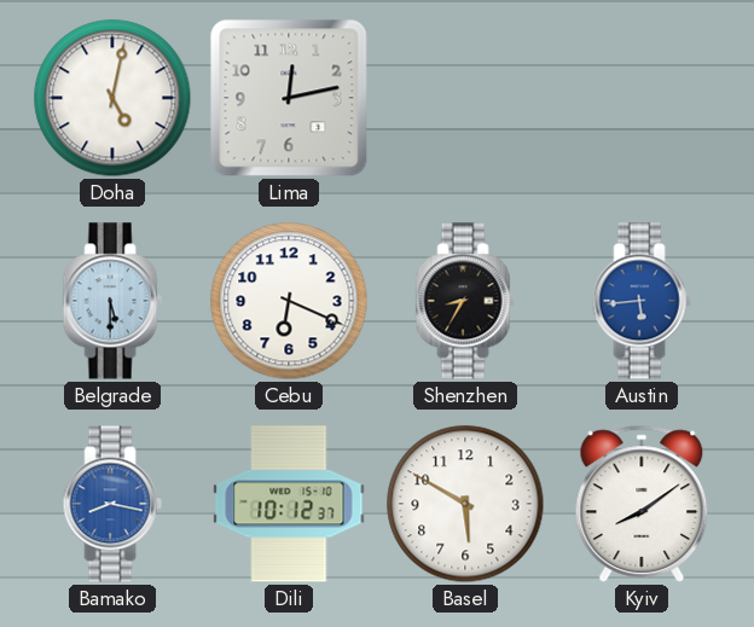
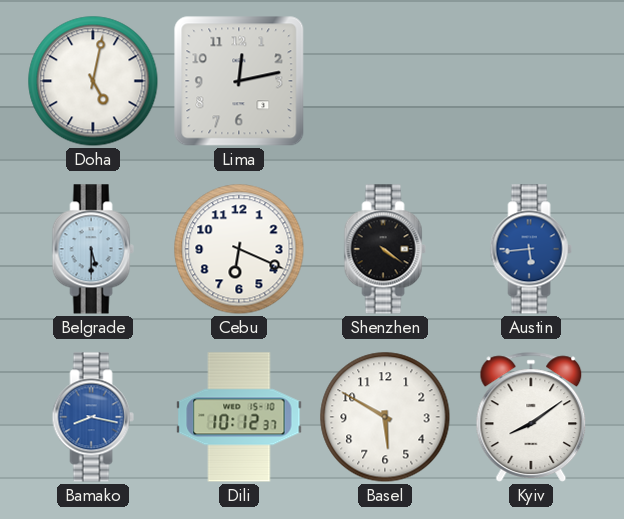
Shenzhen: 8:35 -> 4:21
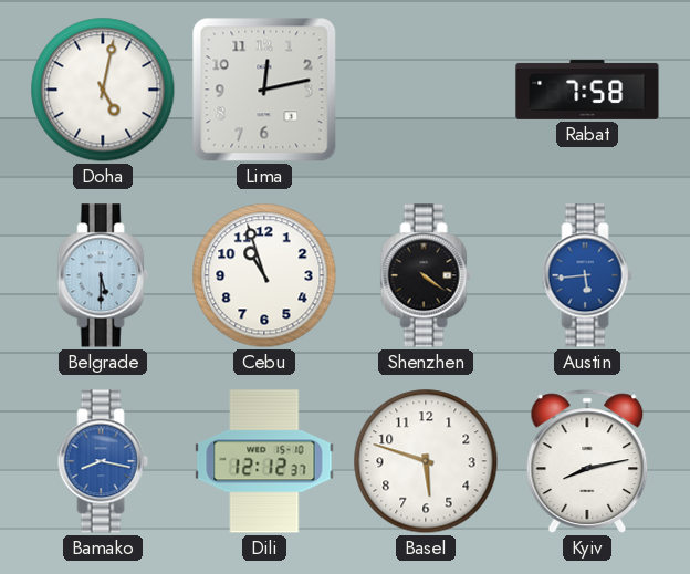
Rabat: none -> 7:58
Cebu: 6:19 -> 10:57
Dili: 10:12 -> 12:12
Basel: 5:50 -> 5:48
Kyiv: 8:09 -> 8:13
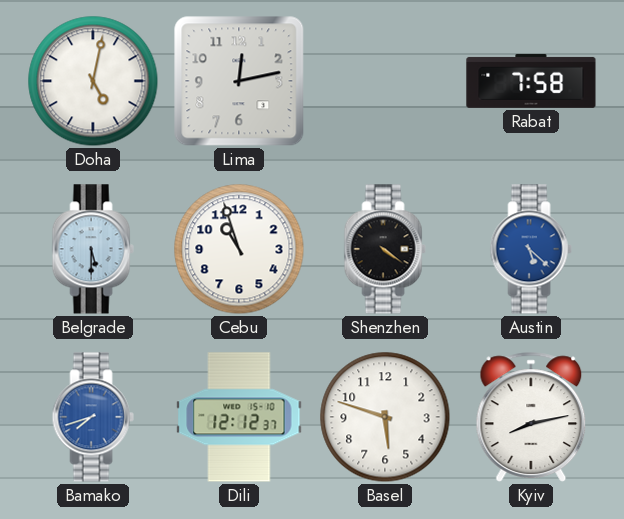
Austin: 5:44 -> 5:22
Bamako: 8:17 -> 7:42
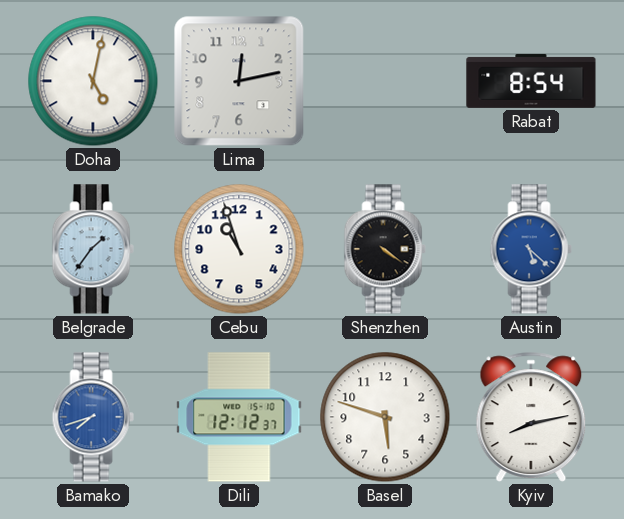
Rabat: 7:58 -> 8:54
Belgrade: 5:30 -> 1:36
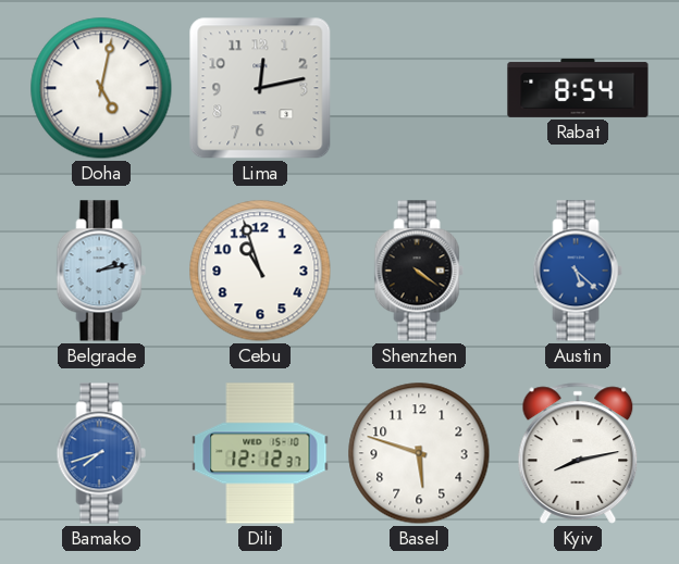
Belgrade: 1:36 -> 2:13
